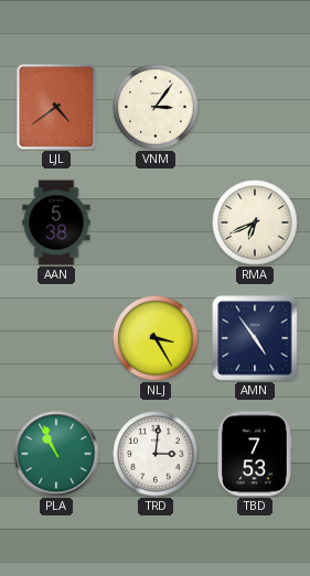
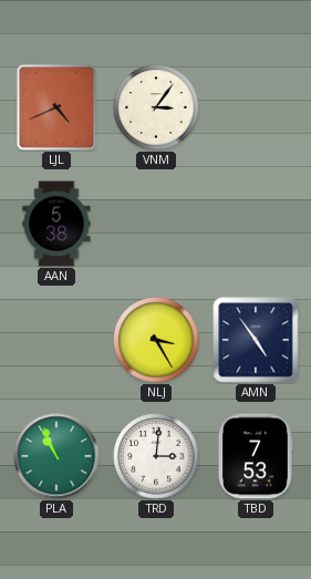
LJL: 4:39 -> 4:41
RMA: 6:41 -> none
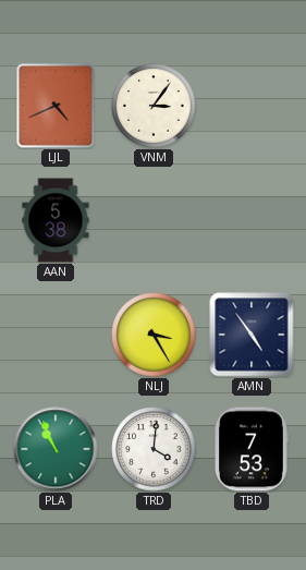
TRD: 3:01 -> 4:01
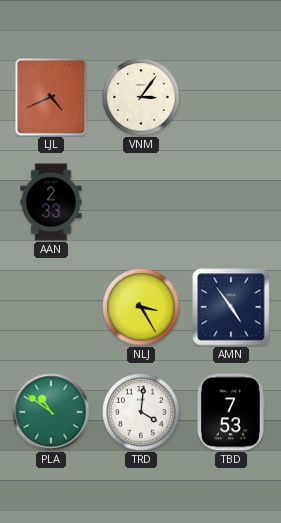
AAN: 5:38 -> 2:33
PLA: 10:56 -> 10:51
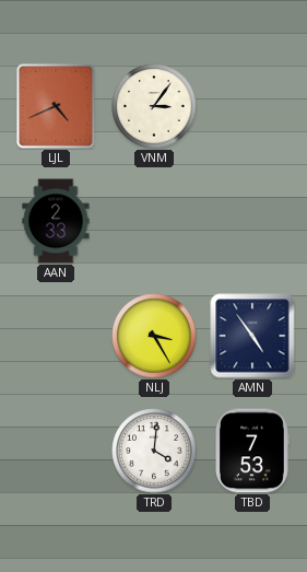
PLA: 10:51 -> none
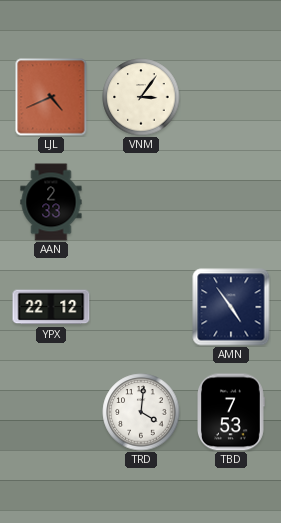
YPX: none -> 22:12
NLJ: 3:25 -> none
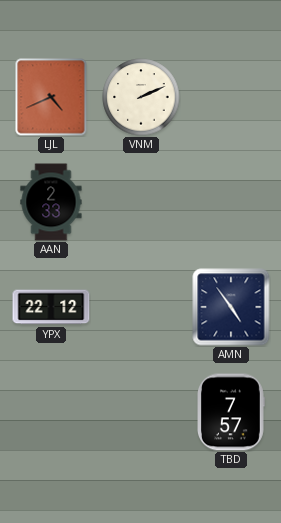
VNM: 3:06 -> 2:11
TRD: 4:01 -> none
TBD: 7:53 -> 7:57
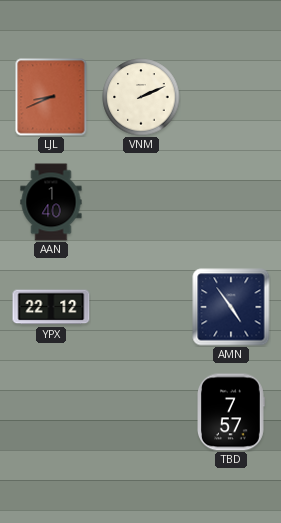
LJL: 4:41 -> 8:41
AAN: 2:33 -> 1:40
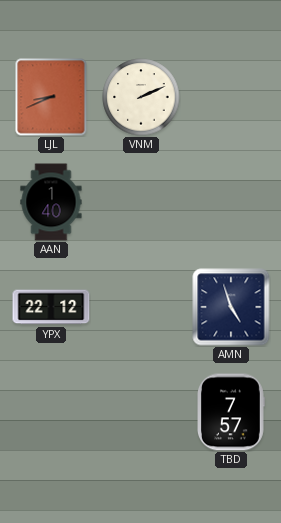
AMN: 4:54 -> 4:57
